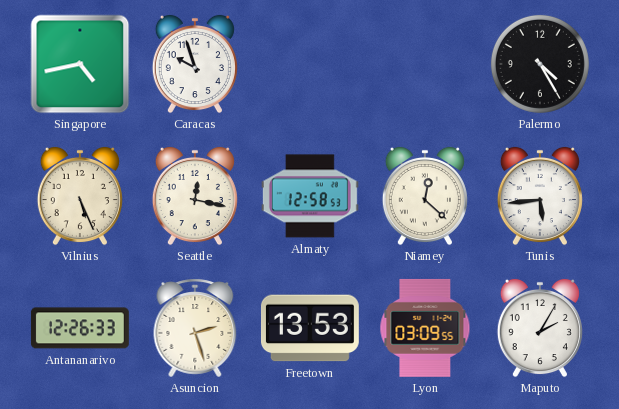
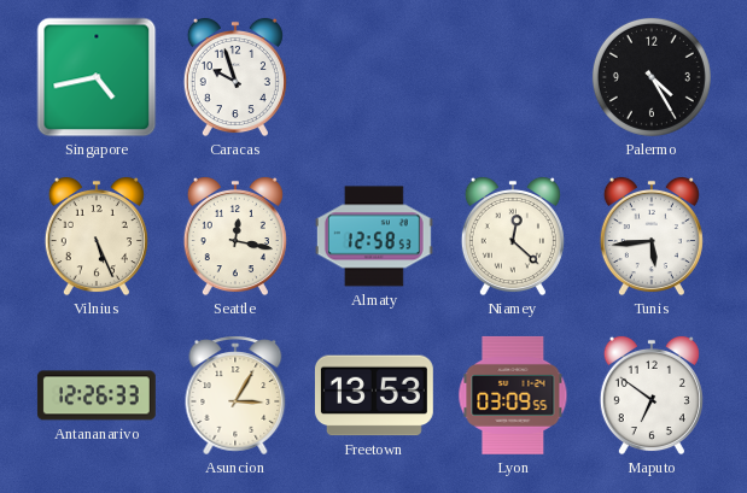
Asuncion: 2:27 -> 3:05
Maputo: 2:05 -> 6:51
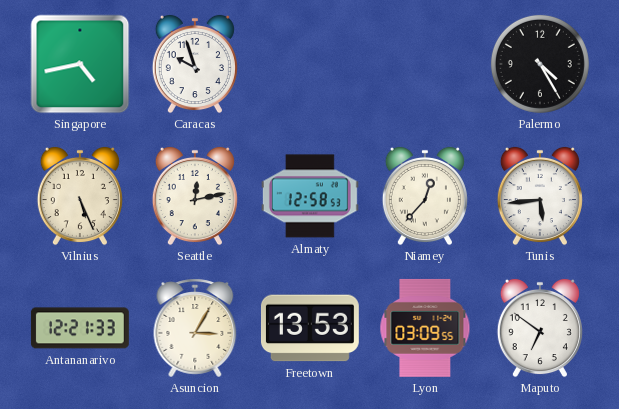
Seattle: 12:17 -> 12:13
Niamey: 12:22 -> 12:37
Antananarivo: 12:26 -> 12:21
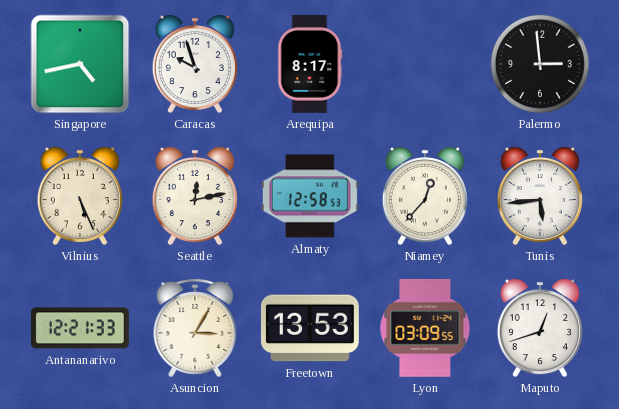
Arequipa: none -> 8:17
Palermo: 4:25 -> 2:59
Maputo: 6:51 -> 12:42
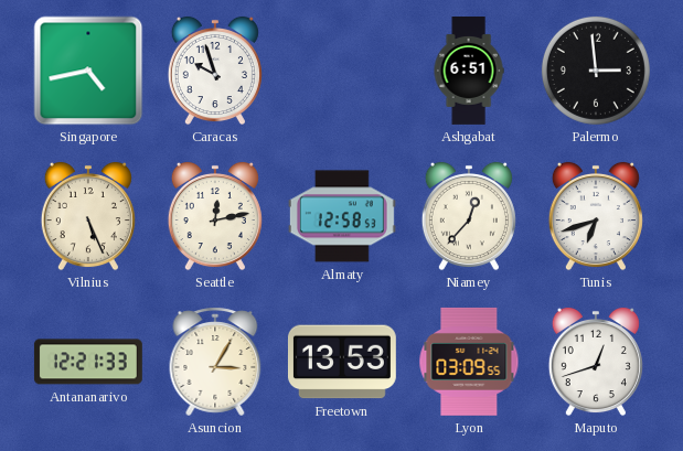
Arequipa: 8:17 -> none
Ashgabat: none -> 6:51
Tunis: 5:44 -> 6:42
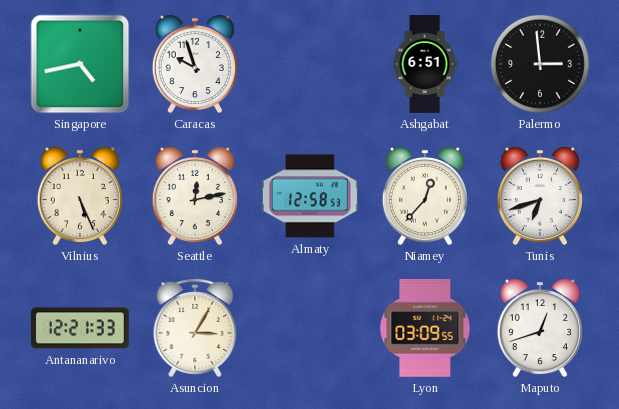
Freetown: 13:53 -> none
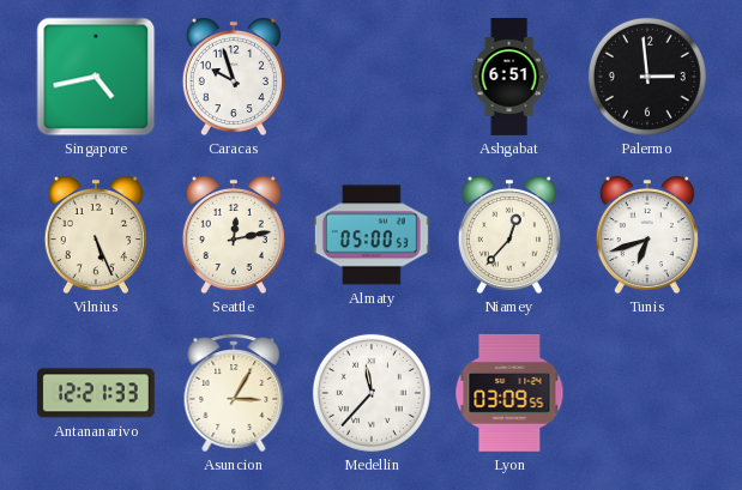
Almaty: 12:58 -> 05:00
Medellin: none -> 11:37
Maputo: 12:42 -> none
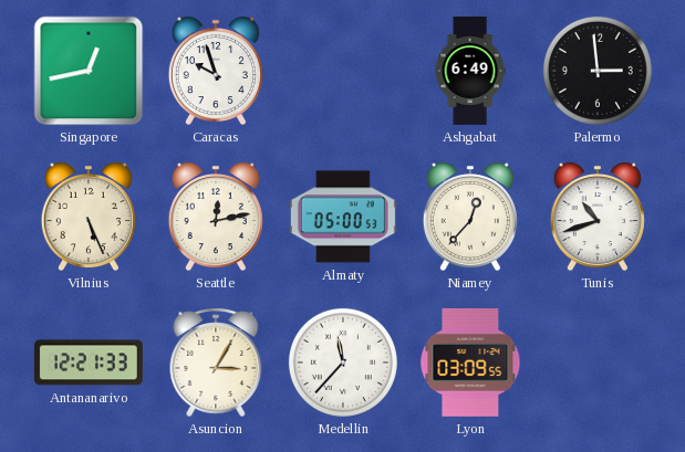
Singapore: 4:43 -> 12:43
Ashgabat: 6:51 -> 6:49
Tunis: 6:42 -> 10:42
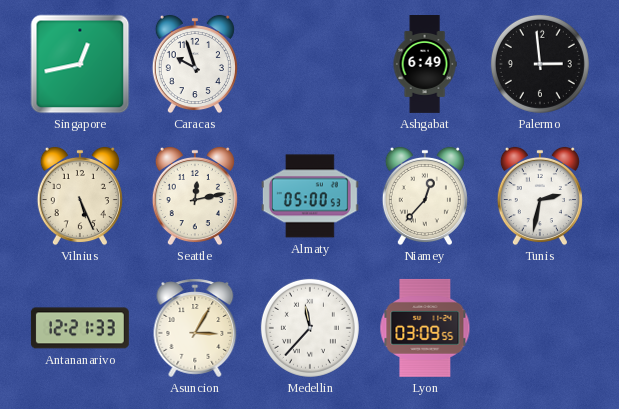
Tunis: 10:42 -> 2:32
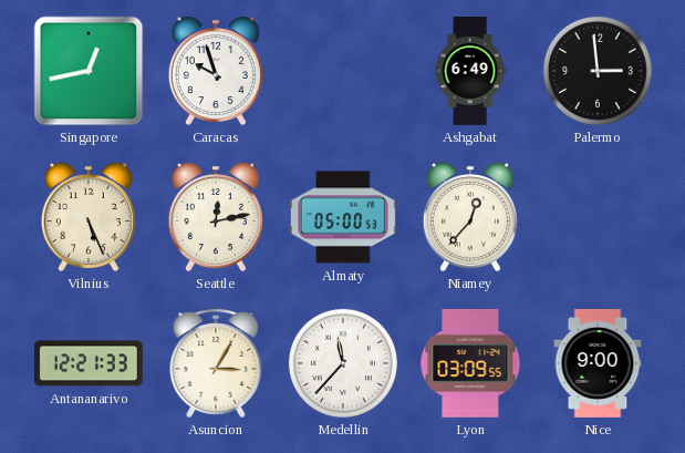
Tunis: 2:32 -> none
Nice: none -> 9:00
